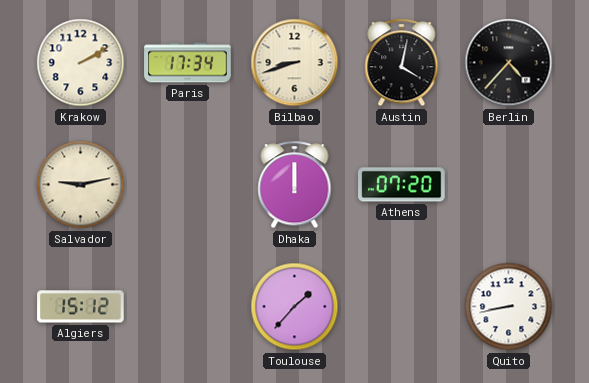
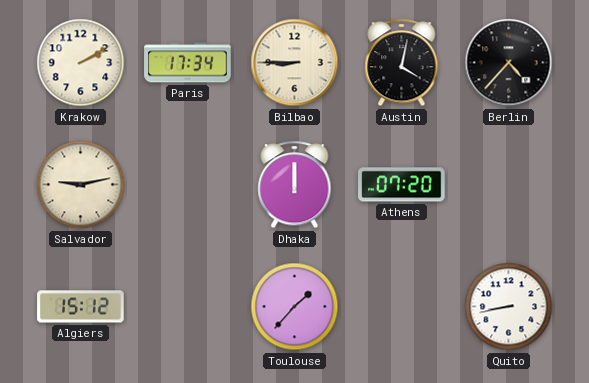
Bilbao: 8:42 -> 8:45
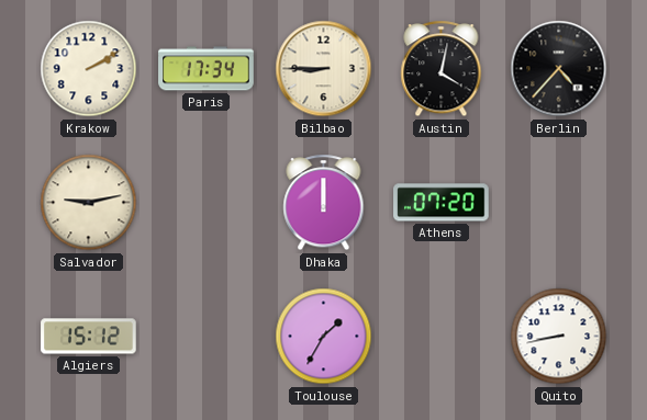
Toulouse: 1:37 -> 1:35
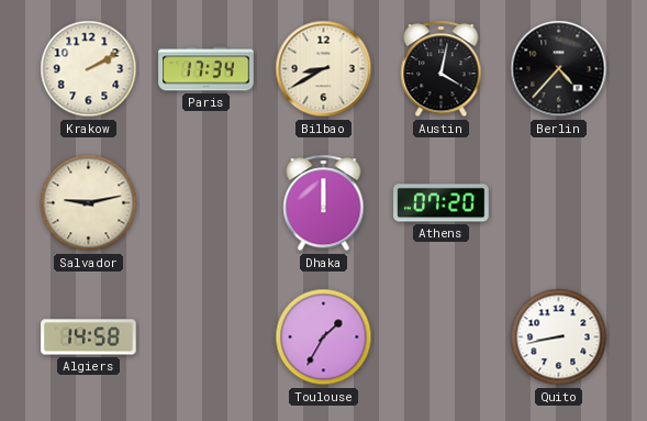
Bilbao: 8:45 -> 8:40
Algiers: 15:12 -> 14:58
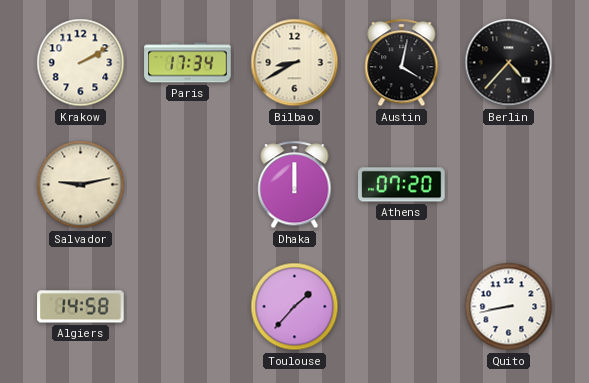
Toulouse: 1:35 -> 1:37
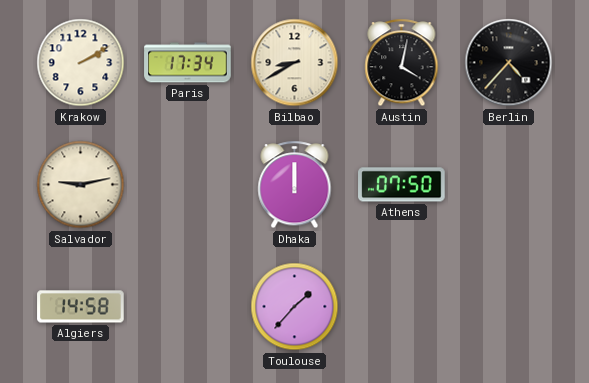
Athens: 07:20 -> 07:50
Quito: 8:43 -> none
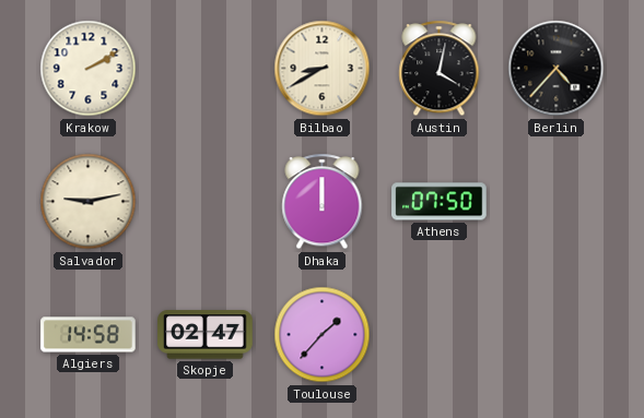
Paris: 17:34 -> none
Skopje: none -> 02:47
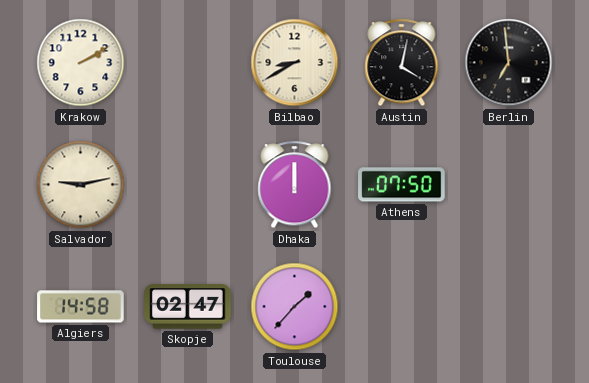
Berlin: 4:37 -> 6:59
